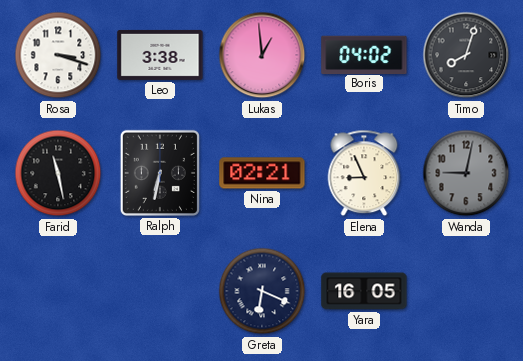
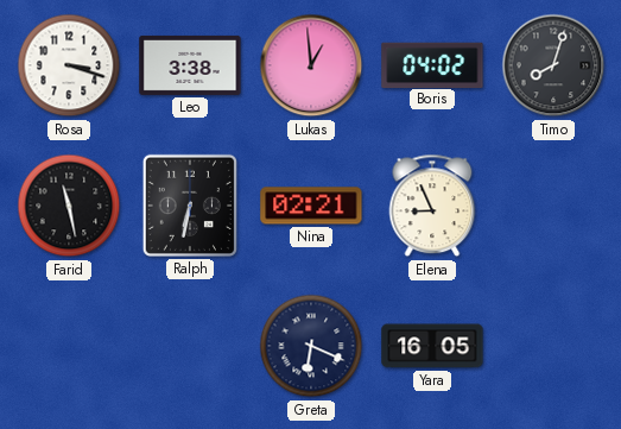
Wanda: 9:02 -> none
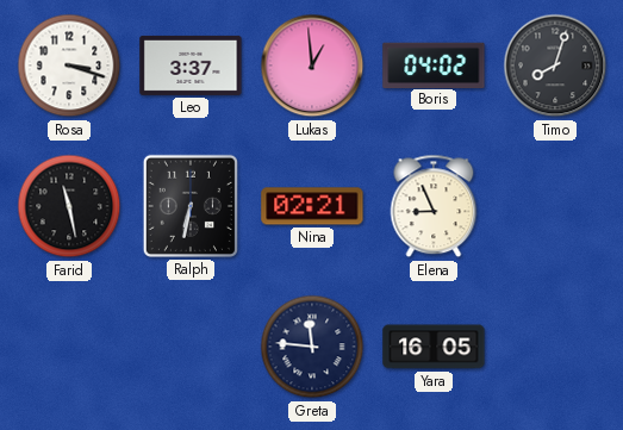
Leo: 3:38 -> 3:37
Greta: 6:19 -> 11:46
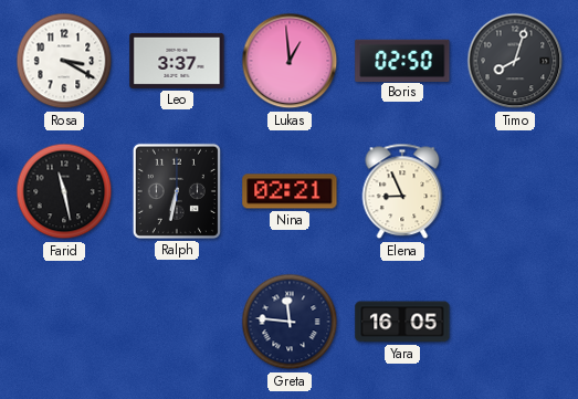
Rosa: 3:18 -> 3:20
Boris: 04:02 -> 02:50
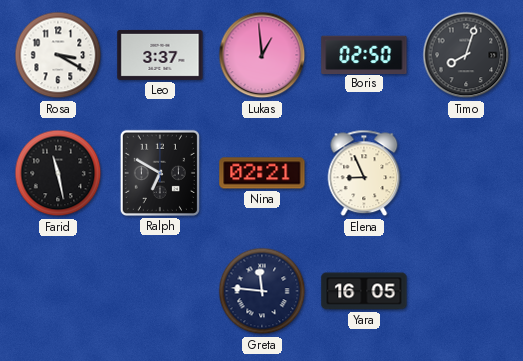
Ralph: 6:32 -> 6:50
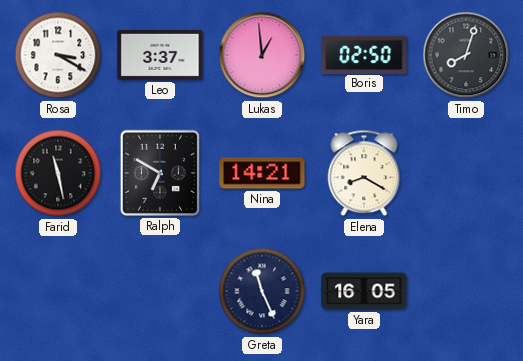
Nina: 02:21 -> 14:21
Elena: 8:56 -> 8:20
Greta: 11:46 -> 11:26
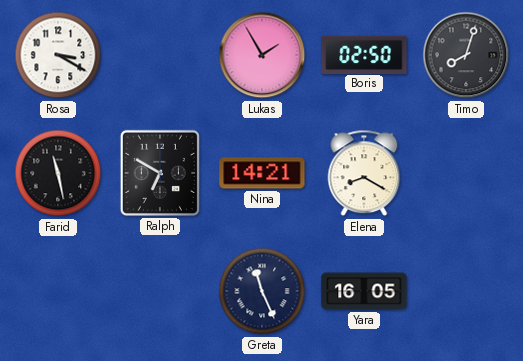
Leo: 3:37 -> none
Lukas: 12:59 -> 1:55
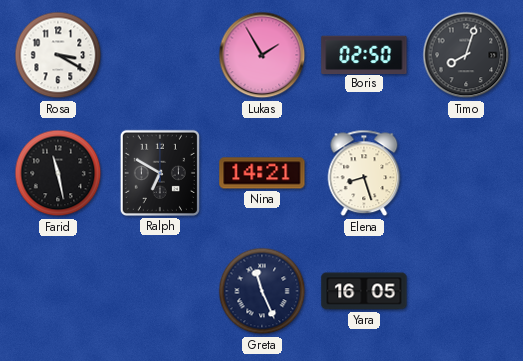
Elena: 8:20 -> 8:27
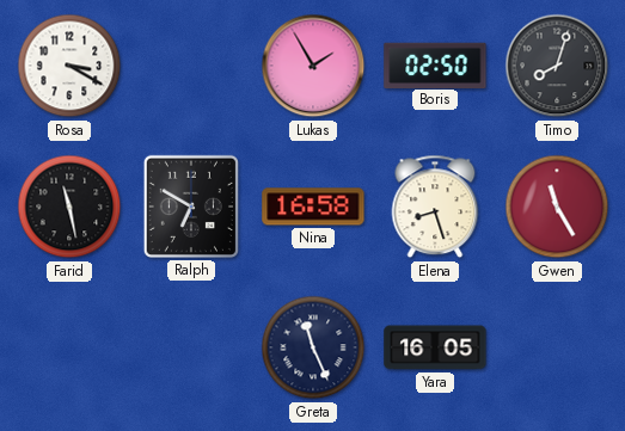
Nina: 14:21 -> 16:58
Gwen: none -> 11:25
